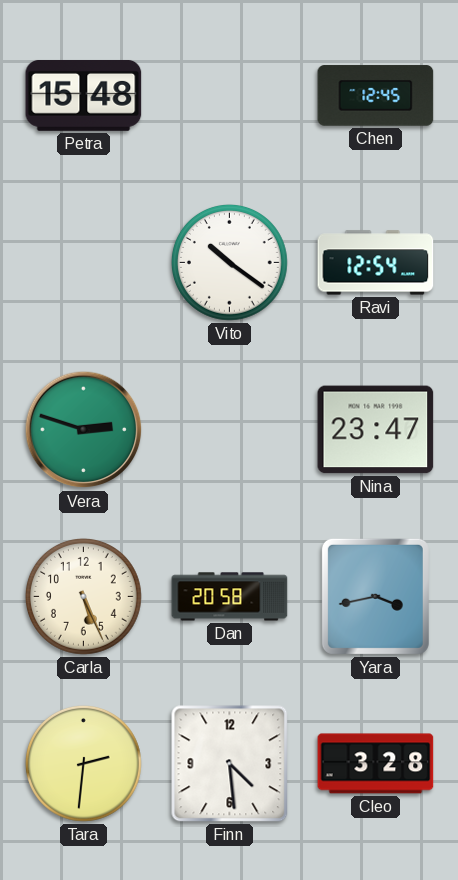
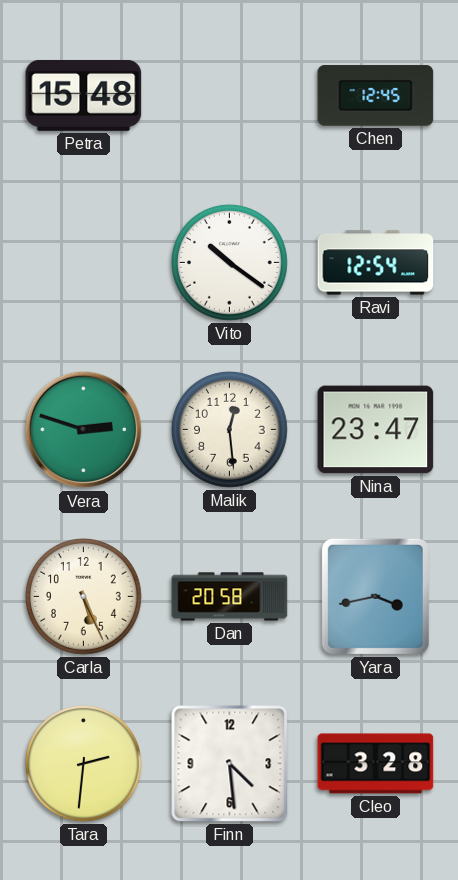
Malik: none -> 12:29
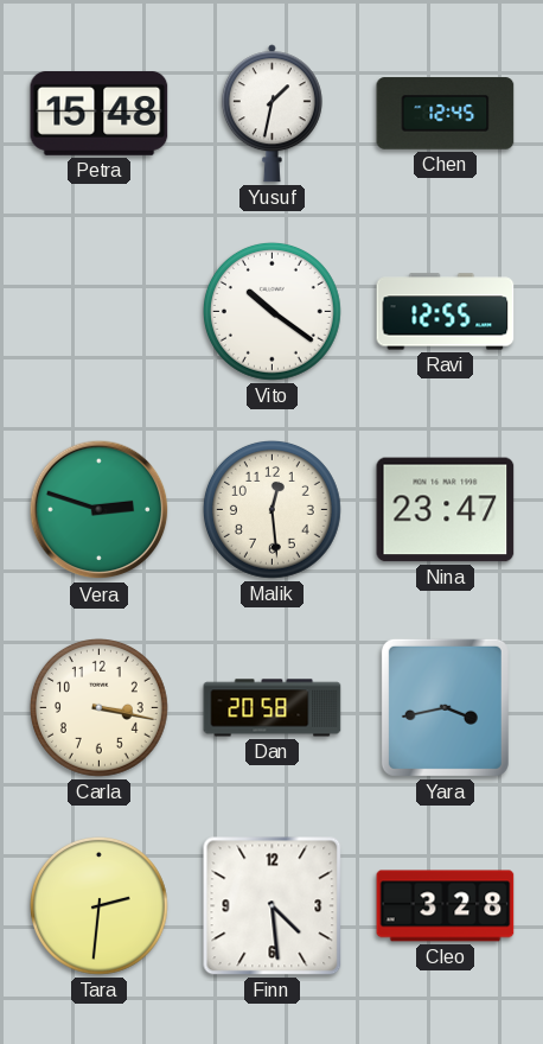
Yusuf: none -> 1:32
Ravi: 12:54 -> 12:55
Carla: 5:26 -> 3:17
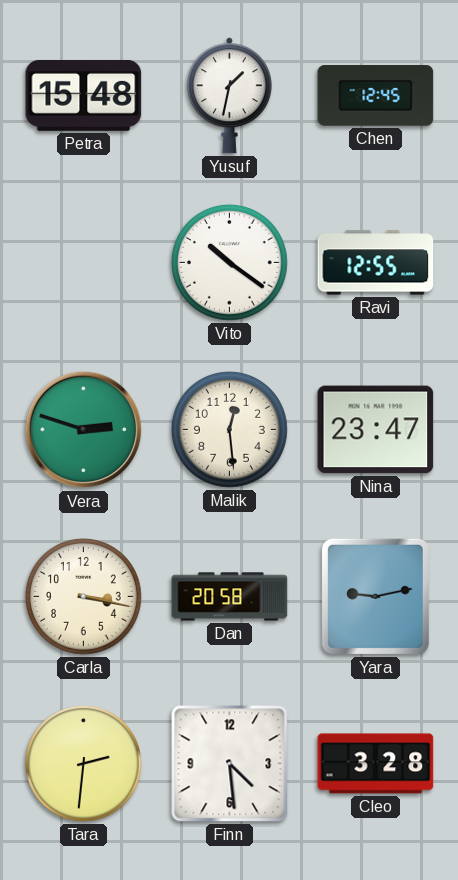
Yara: 3:43 -> 9:13
